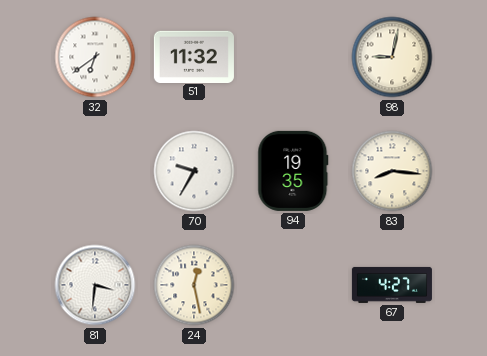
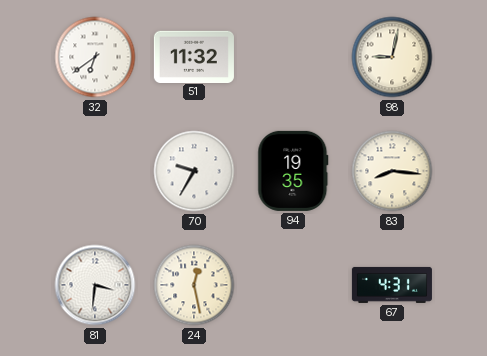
67: 4:27 -> 4:31
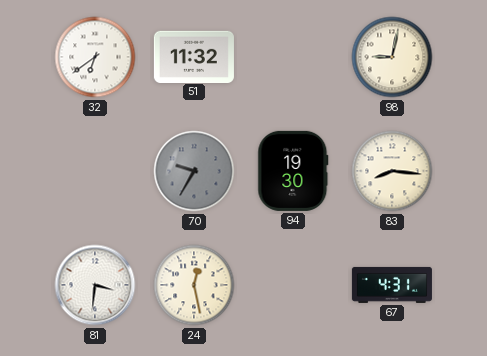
70 dial: white -> grey
94: 19:35 -> 19:30
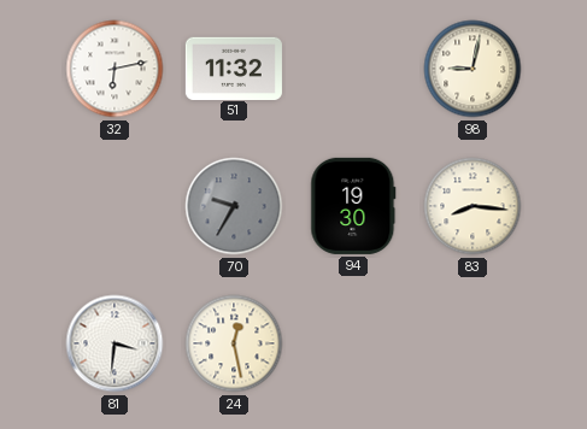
32: 6:39 -> 6:13
67: 4:31 -> none
